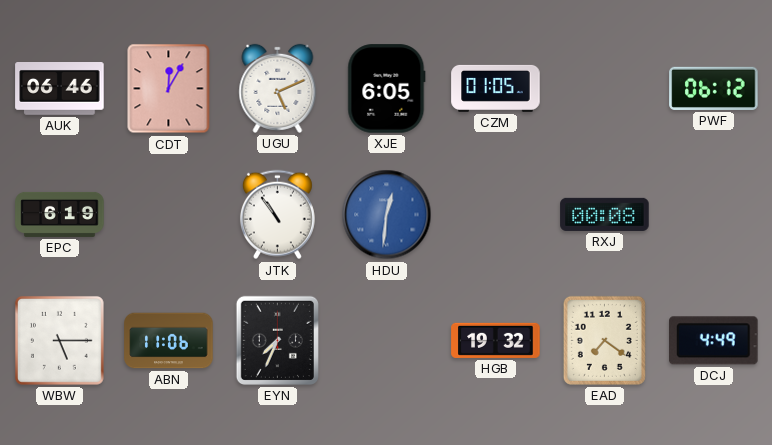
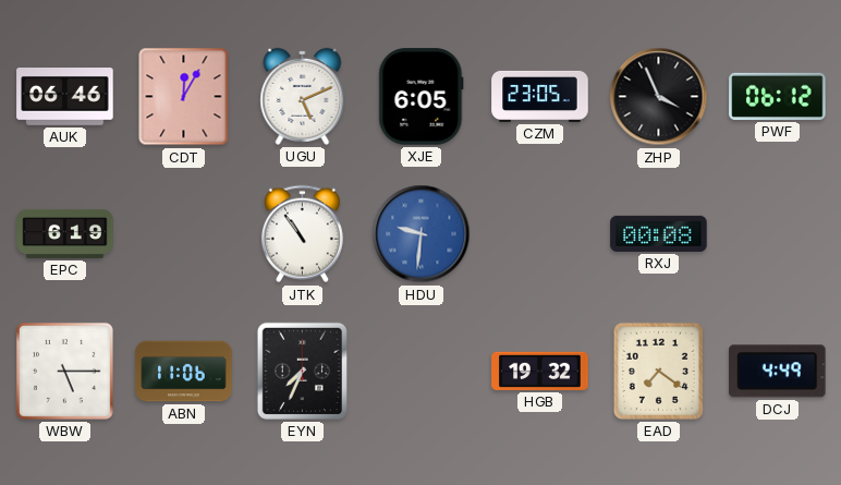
CZM: 01:05 -> 23:05
ZHP: none -> 3:56
HDU: 12:31 -> 9:31
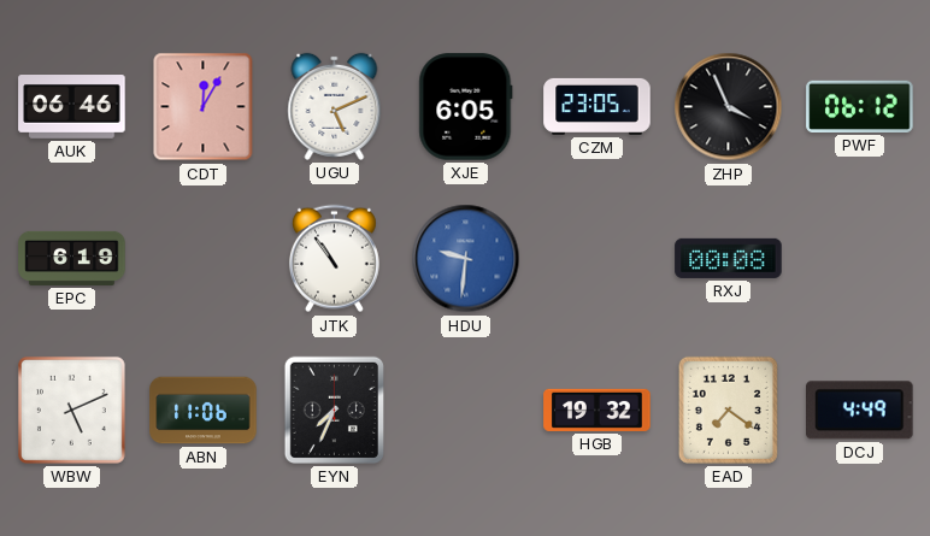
WBW: 5:15 -> 5:11
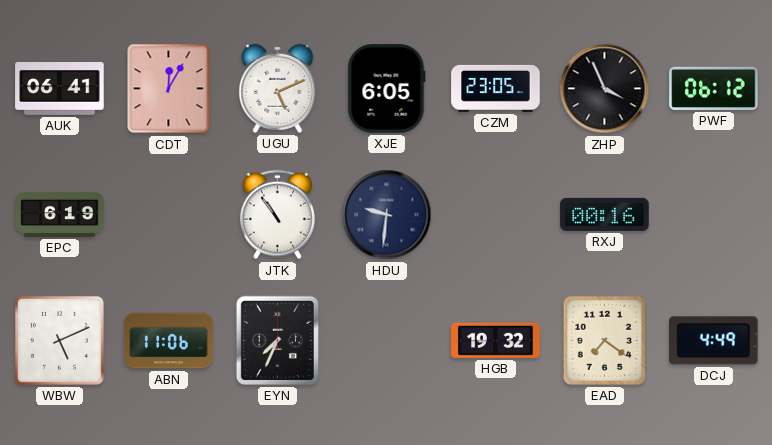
AUK: 06:46 -> 06:41
HDU dial: blue -> navy
RXJ: 00:08 -> 00:16
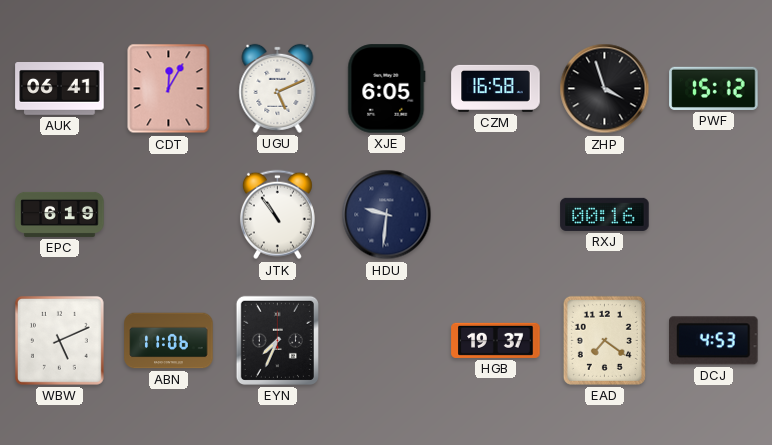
CZM: 23:05 -> 16:58
ZHP: 3:56 -> 3:57
PWF: 06:12 -> 15:12
HGB: 19:32 -> 19:37
DCJ: 4:49 -> 4:53
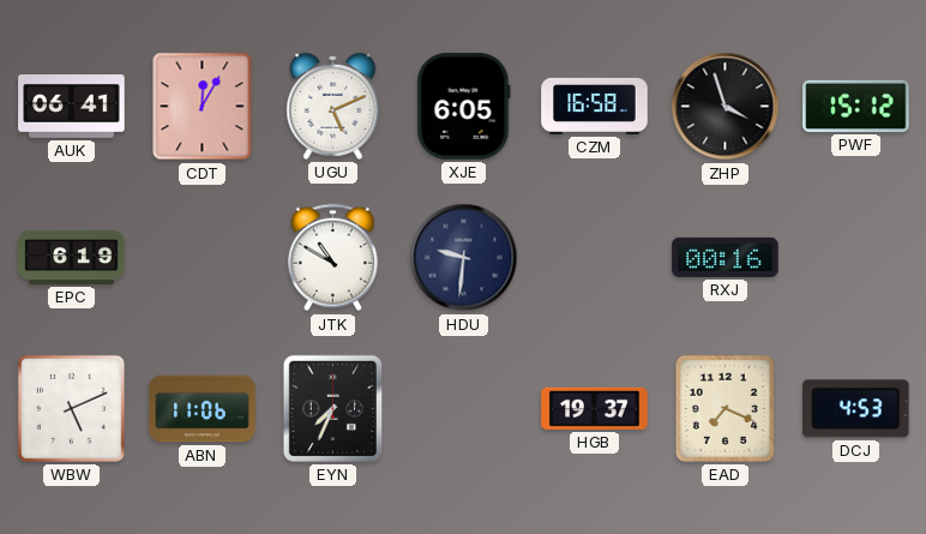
JTK: 10:54 -> 10:50
EAD: 7:21 -> 7:19
